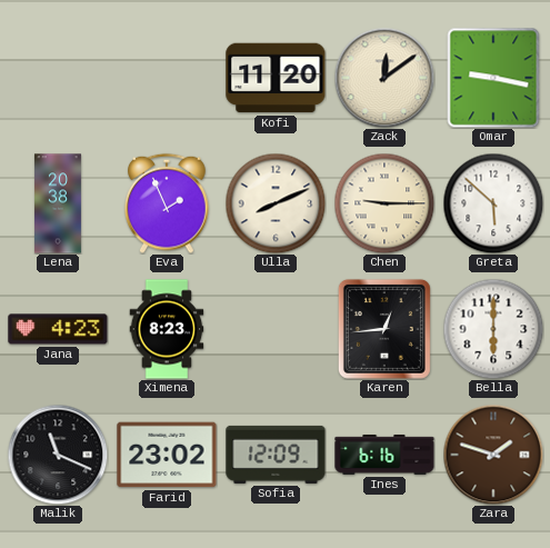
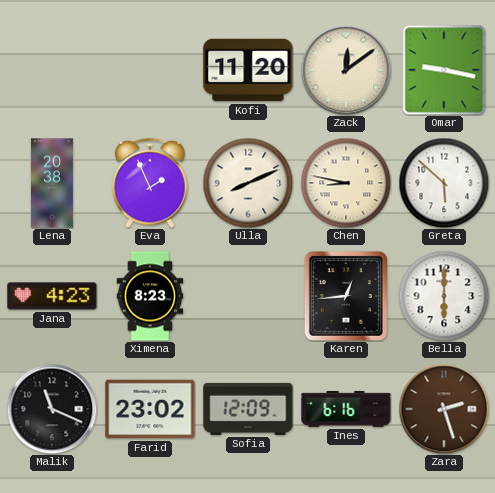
Chen: 9:15 -> 8:47
Zara: 1:48 -> 2:27
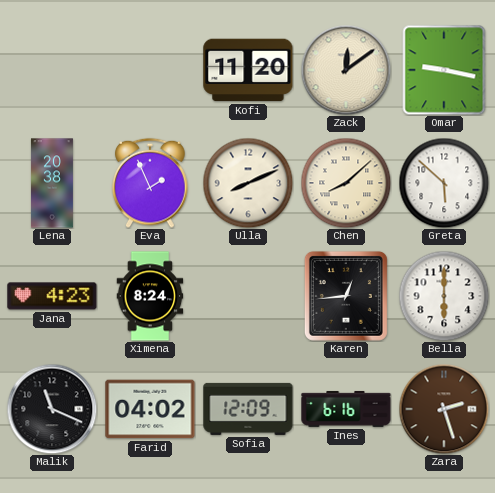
Chen: 8:47 -> 8:08
Ximena: 8:23 -> 8:24
Farid: 23:02 -> 04:02
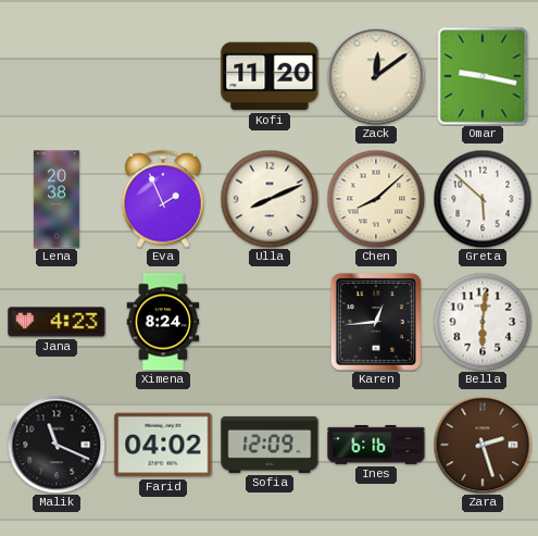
Bella: 6:00 -> 6:01
